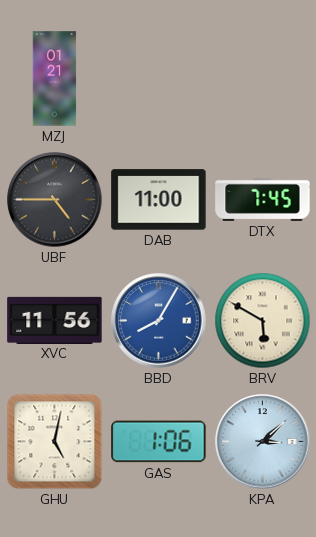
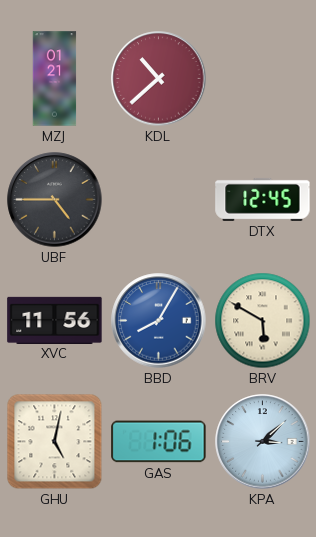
KDL: none -> 10:38
DAB: 11:00 -> none
DTX: 7:45 -> 12:45
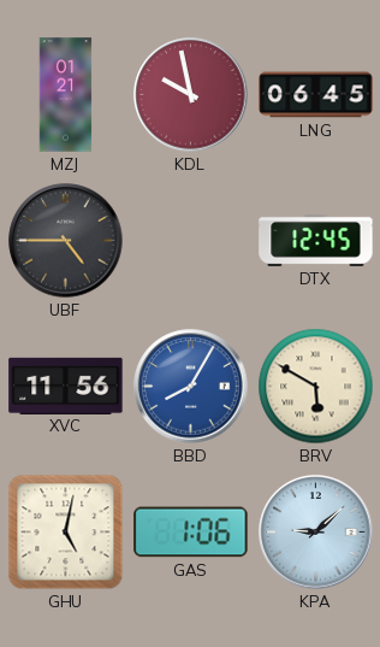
KDL: 10:38 -> 9:58
LNG: none -> 06:45
KPA: 3:08 -> 9:08
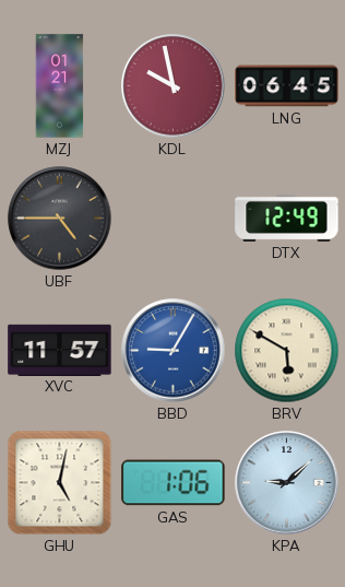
DTX: 12:45 -> 12:49
XVC: 11:56 -> 11:57
BBD: 8:05 -> 9:05
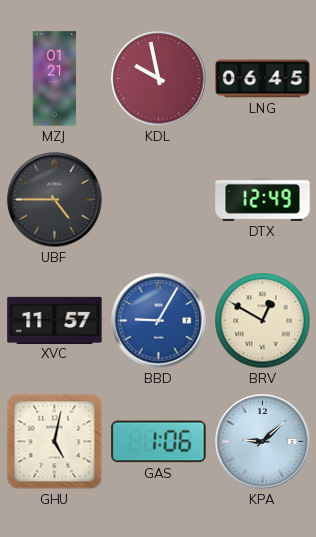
BRV: 5:50 -> 12:50
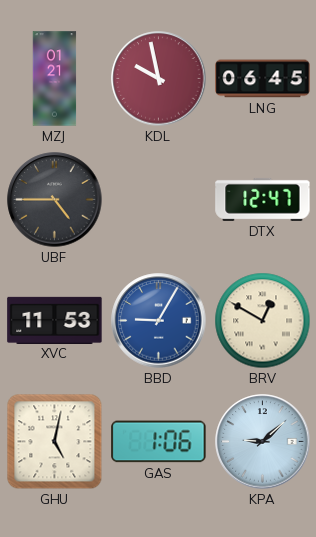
DTX: 12:49 -> 12:47
XVC: 11:57 -> 11:53
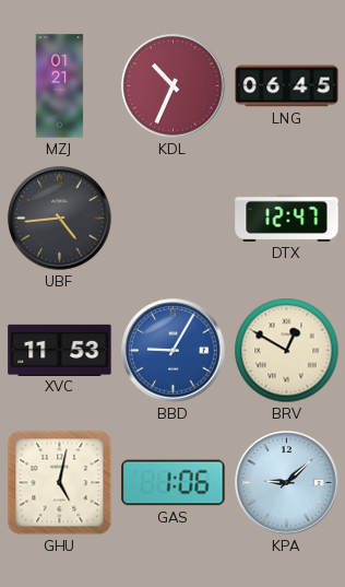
KDL: 9:58 -> 10:34
UBF: 4:45 -> 4:44
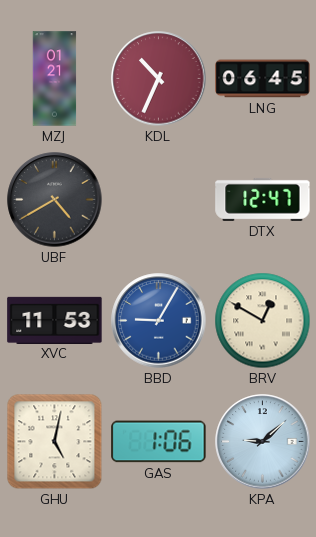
UBF: 4:44 -> 4:40
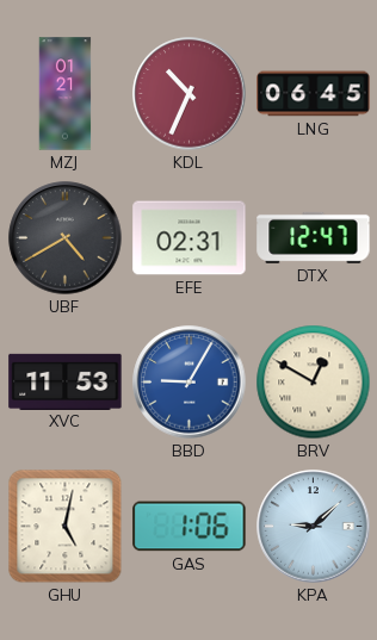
EFE: none -> 02:31
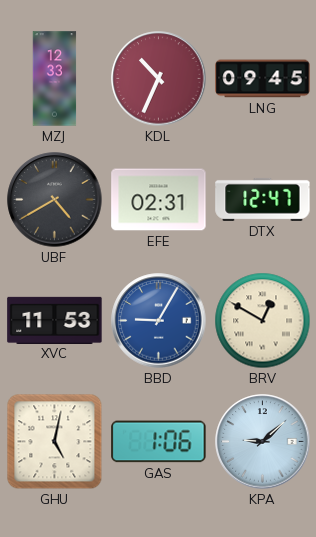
MZJ: 01:21 -> 12:33
LNG: 06:45 -> 09:45
